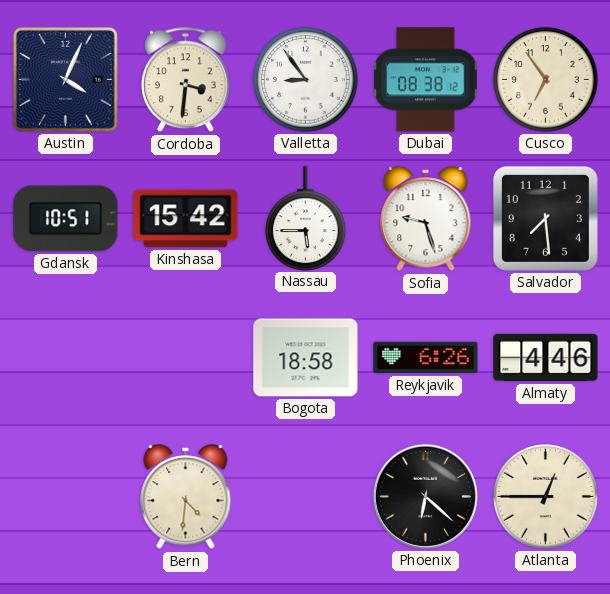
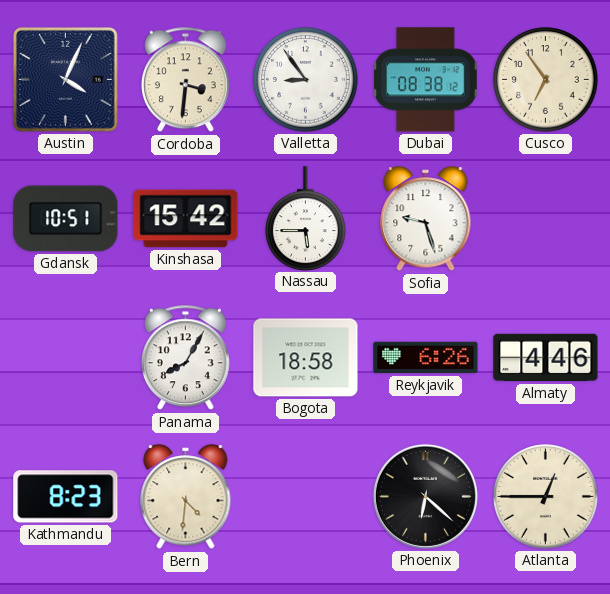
Salvador: 7:29 -> none
Panama: none -> 8:05
Kathmandu: none -> 8:23
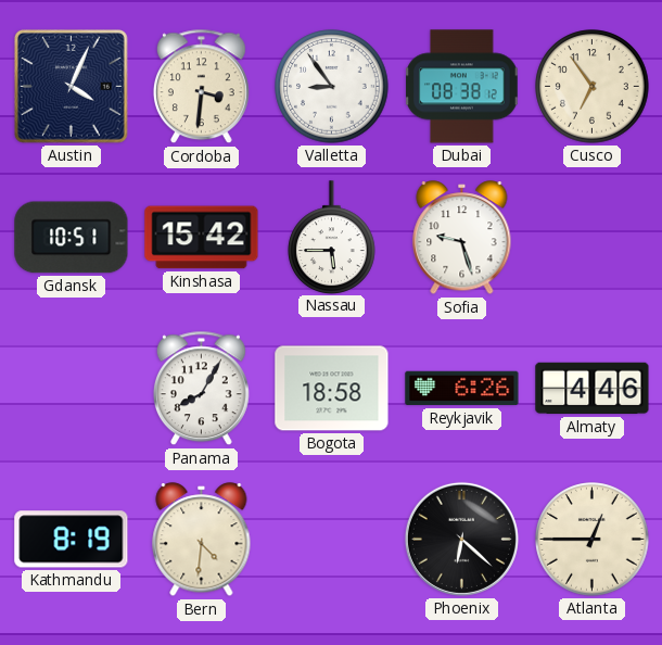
Kathmandu: 8:23 -> 8:19
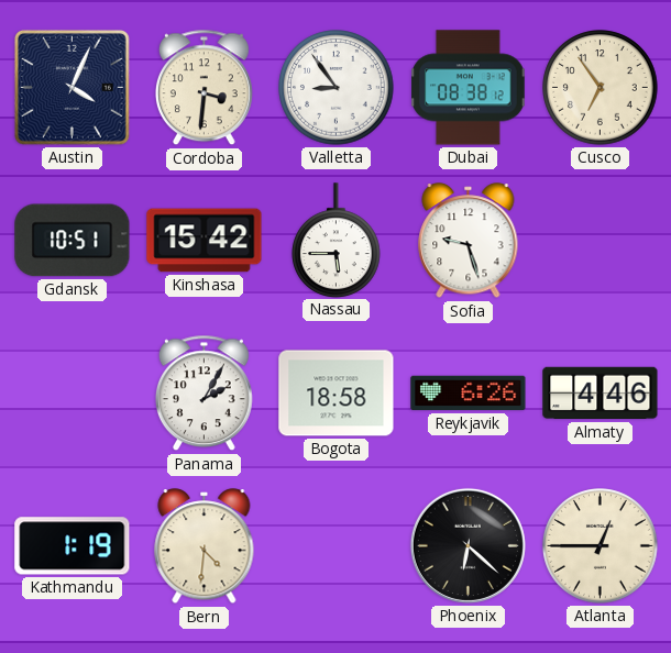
Panama: 8:05 -> 2:05
Kathmandu: 8:19 -> 1:19
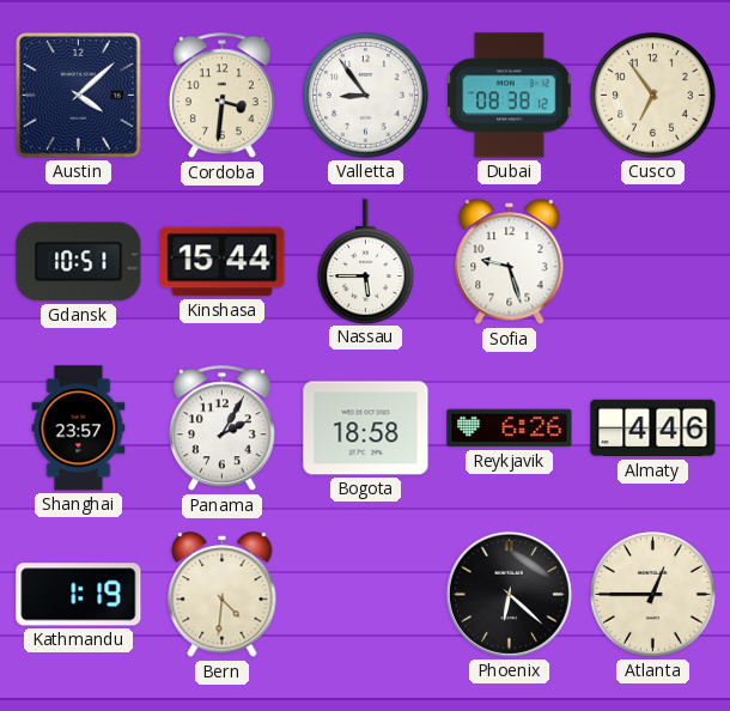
Austin: 4:04 -> 4:08
Kinshasa: 15:42 -> 15:44
Shanghai: none -> 23:57
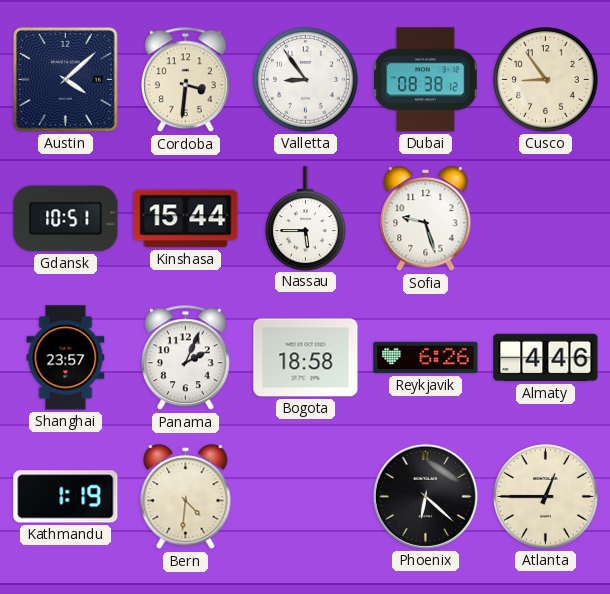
Cusco: 6:54 -> 8:54
Panama: 2:05 -> 2:04
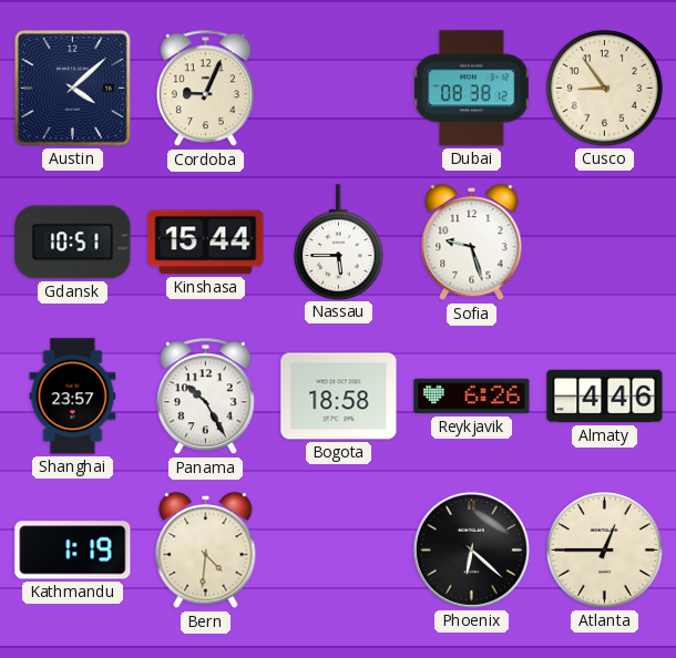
Cordoba: 3:31 -> 9:04
Valletta: 8:54 -> none
Panama: 2:04 -> 10:25
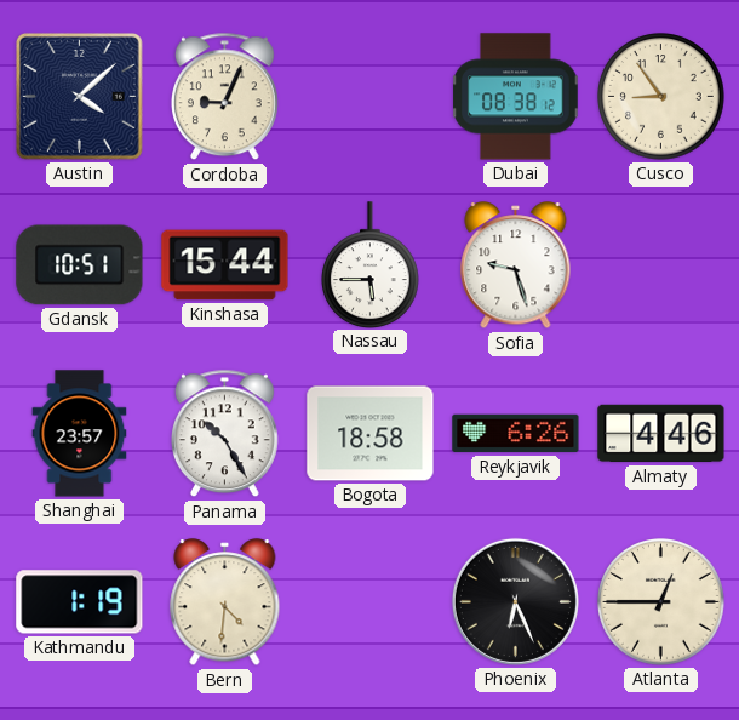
Phoenix: 6:22 -> 6:26
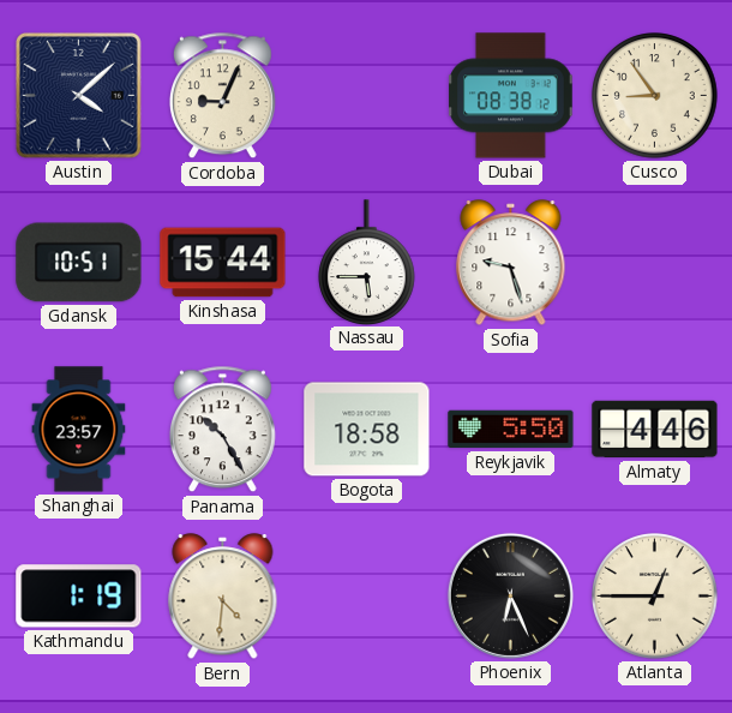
Reykjavik: 6:26 -> 5:50
